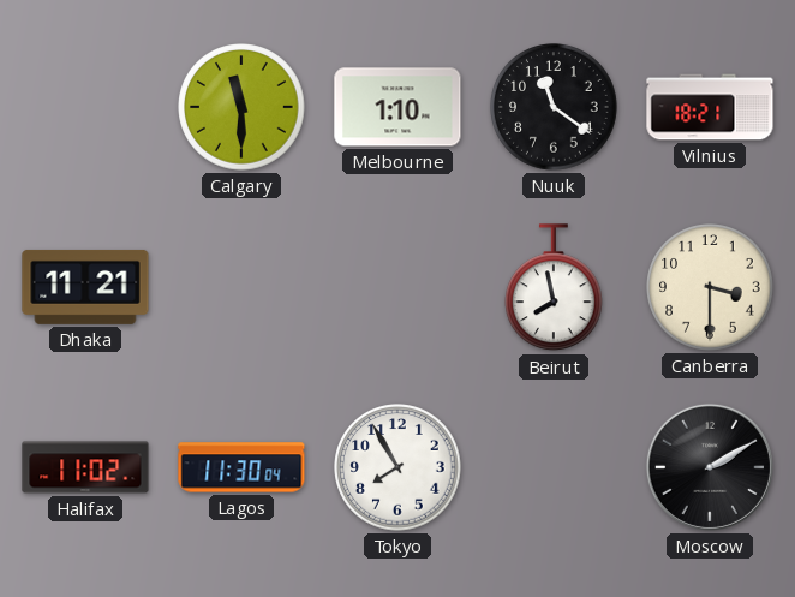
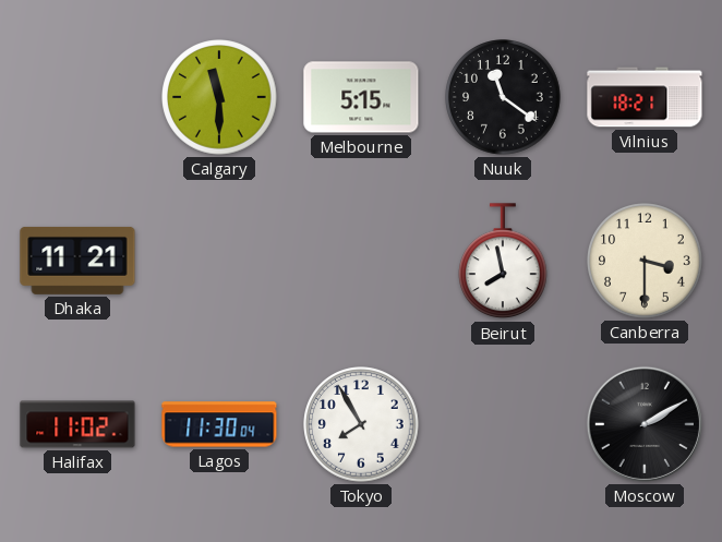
Melbourne: 1:10 -> 5:15
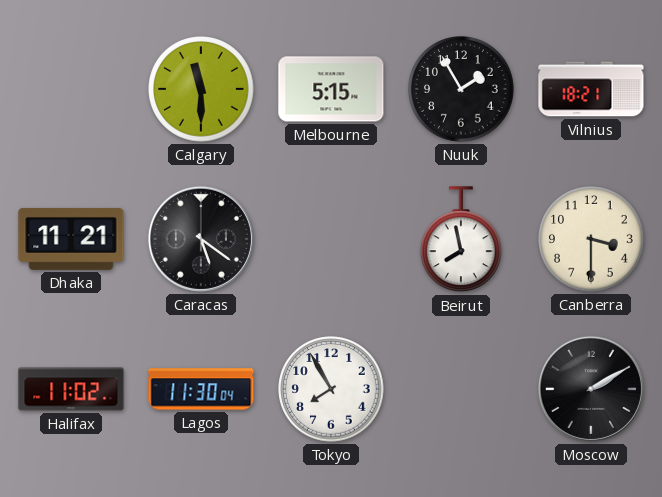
Nuuk: 11:21 -> 1:55
Caracas: none -> 5:21
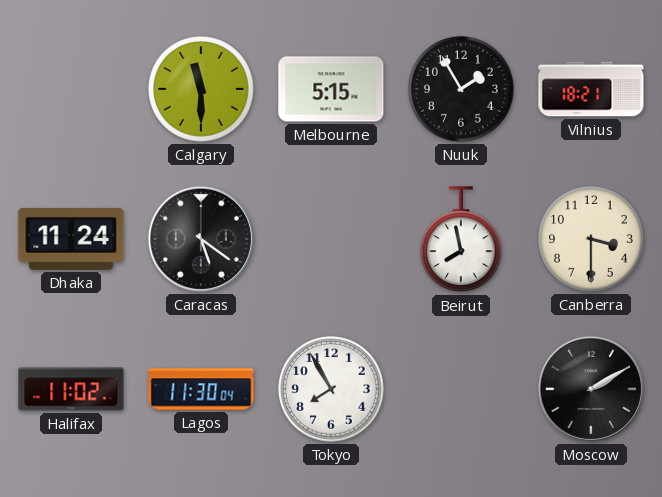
Dhaka: 11:21 -> 11:24
